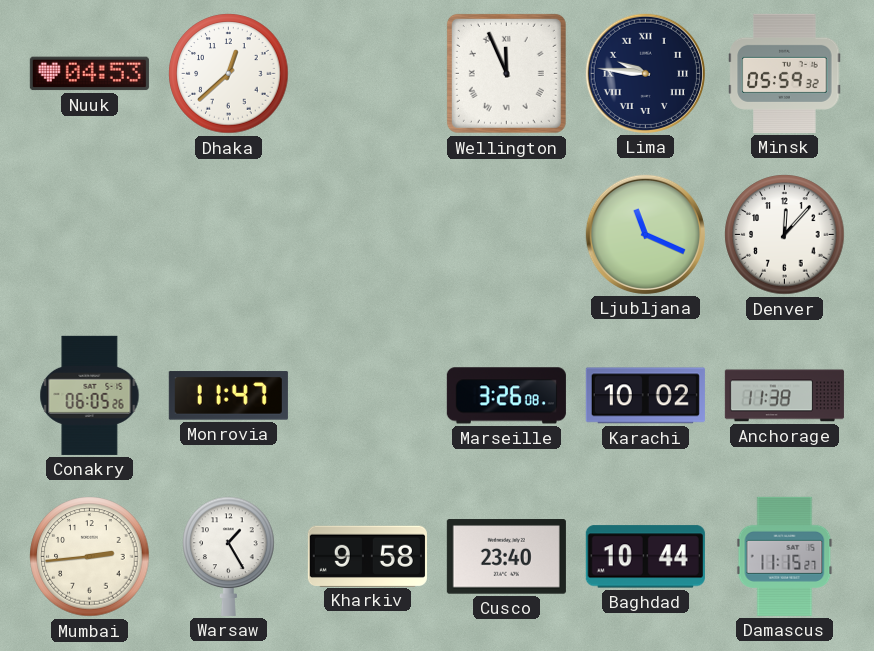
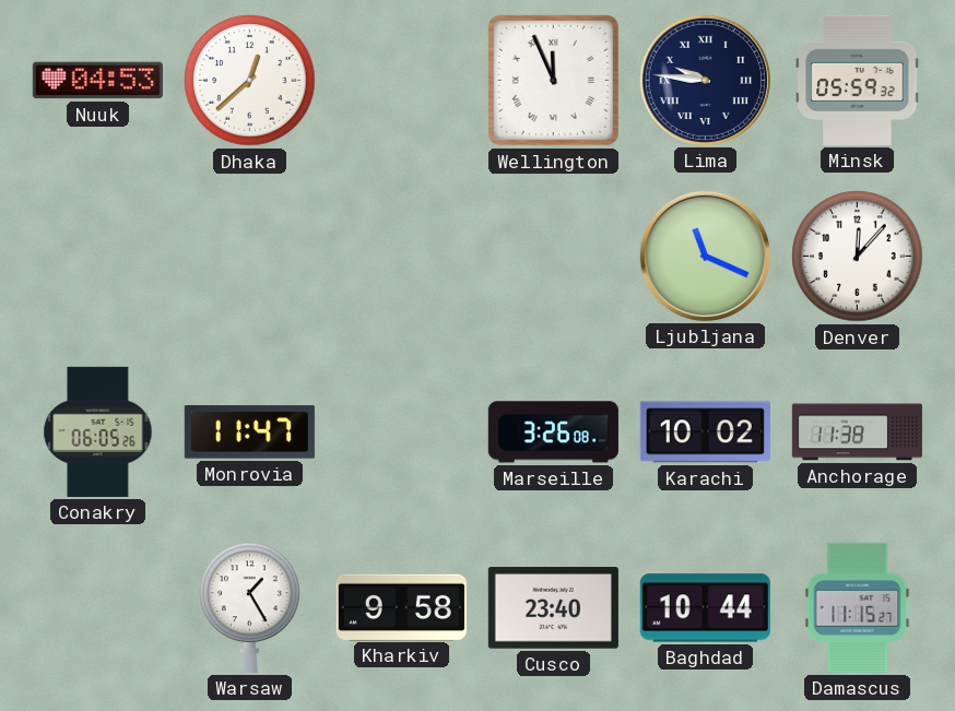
Mumbai: 2:44 -> none
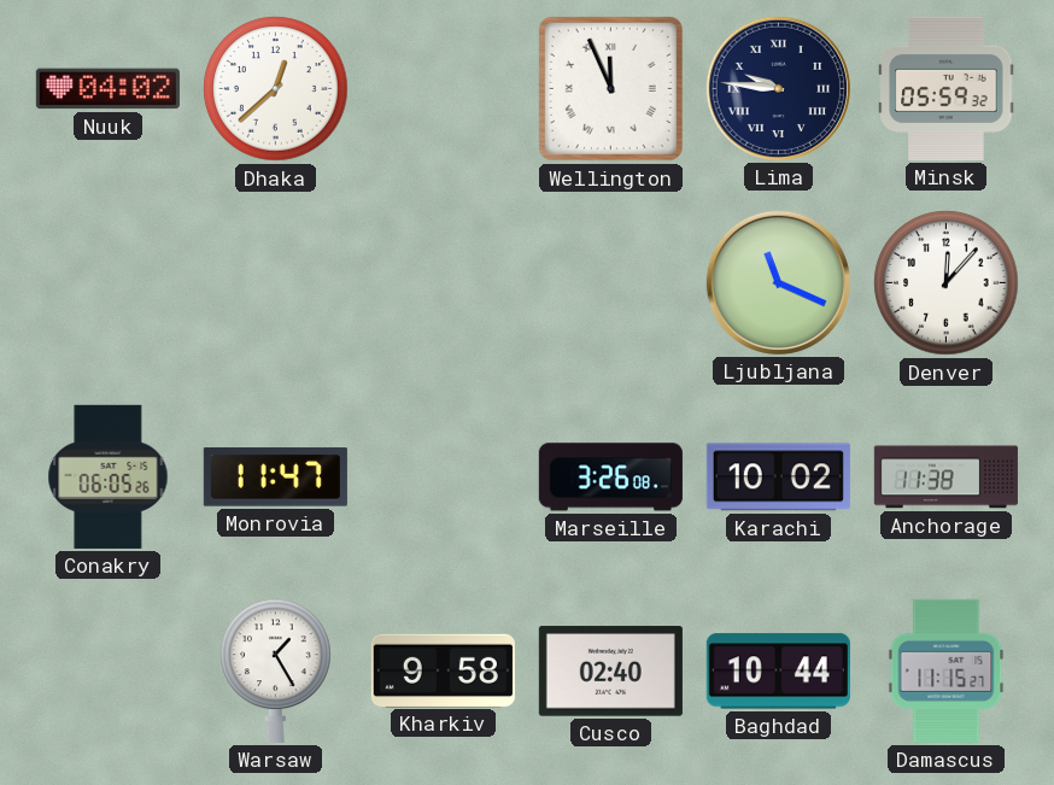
Nuuk: 04:53 -> 04:02
Cusco: 23:40 -> 02:40
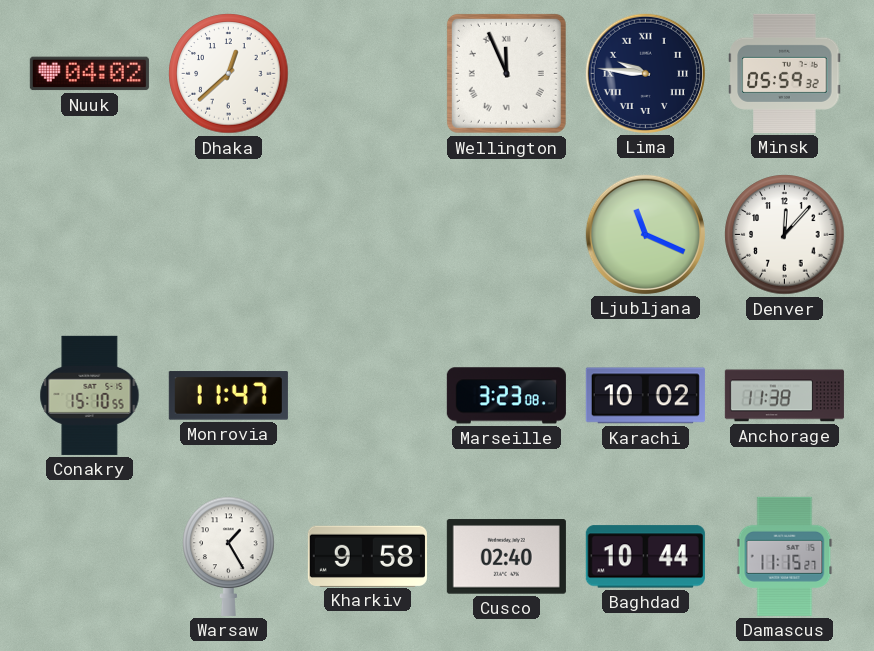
Conakry: 06:05 -> 15:10
Marseille: 3:26 -> 3:23
